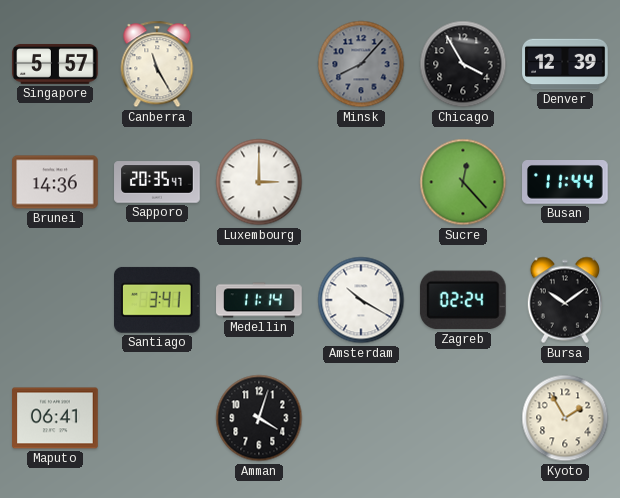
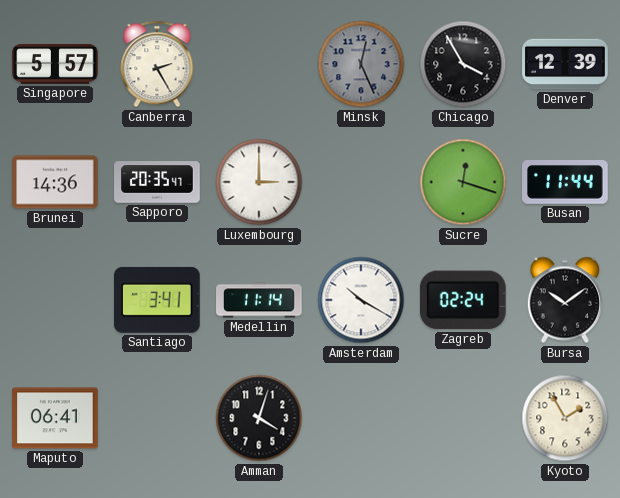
Canberra: 11:25 -> 2:25
Minsk: 8:07 -> 12:26
Sucre: 12:23 -> 12:18
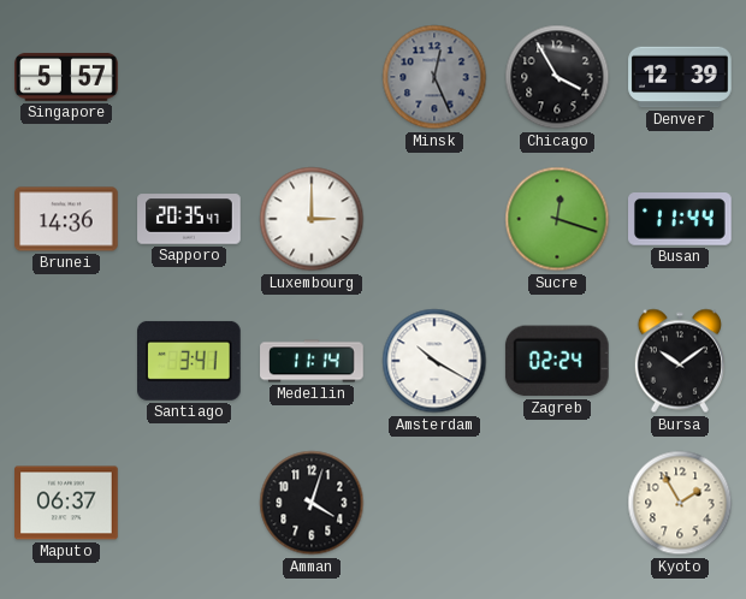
Canberra: 2:25 -> none
Maputo: 06:41 -> 06:37
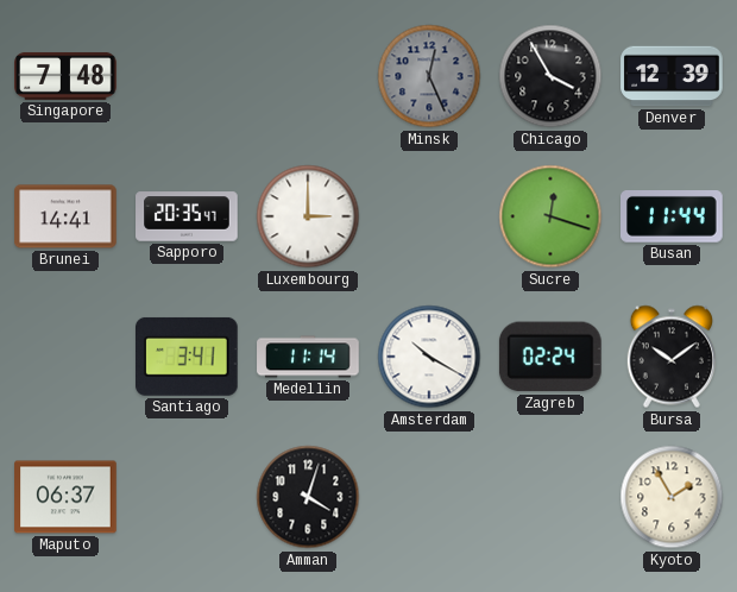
Singapore: 5:57 -> 7:48
Brunei: 14:36 -> 14:41
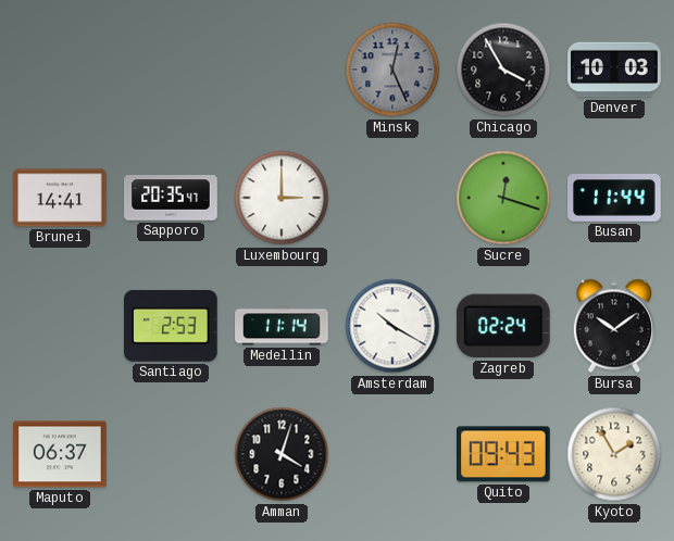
Singapore: 7:48 -> none
Denver: 12:39 -> 10:03
Santiago: 3:41 -> 2:53
Quito: none -> 09:43
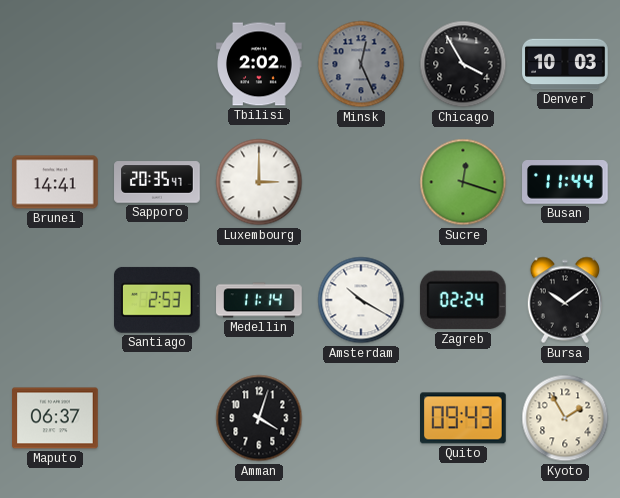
Tbilisi: none -> 2:02
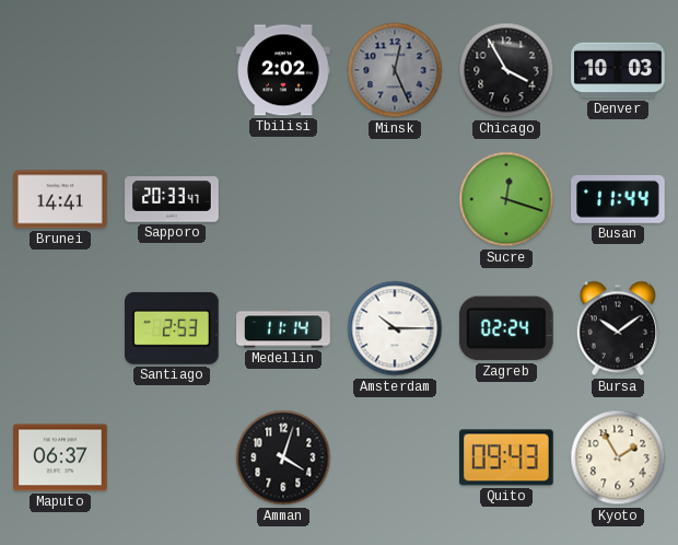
Sapporo: 20:35 -> 20:33
Luxembourg: 3:00 -> none
Amsterdam: 10:20 -> 10:15
